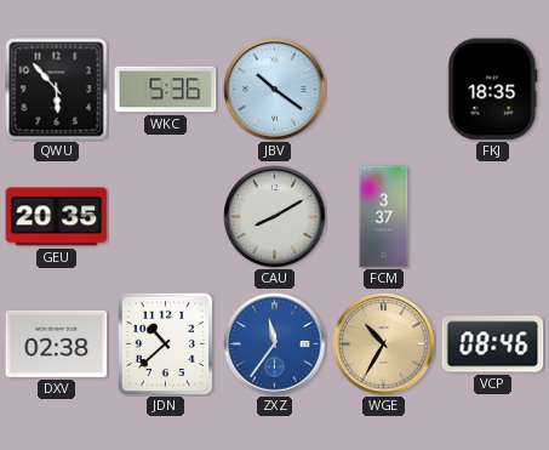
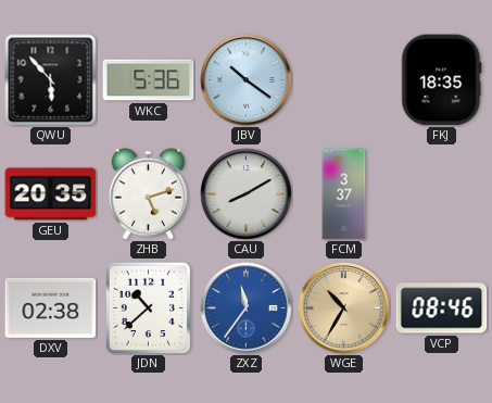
ZHB: none -> 5:12
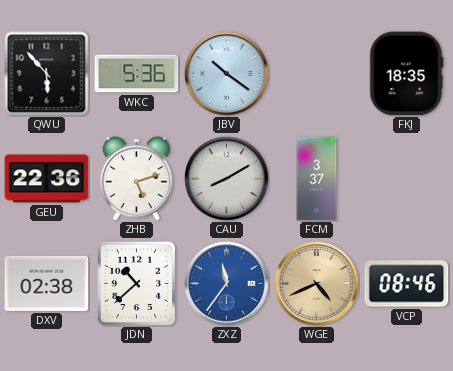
GEU: 20:35 -> 22:36
WGE: 10:35 -> 4:41
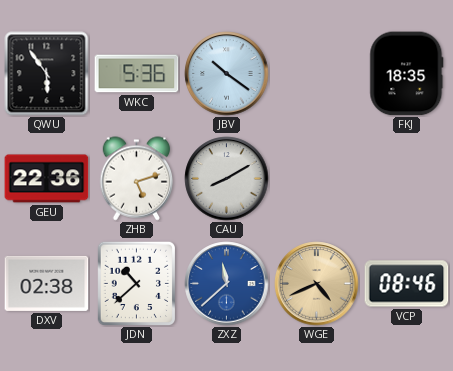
QWU: 5:53 -> 5:54
FCM: 3:37 -> none
ZXZ: 11:36 -> 11:38
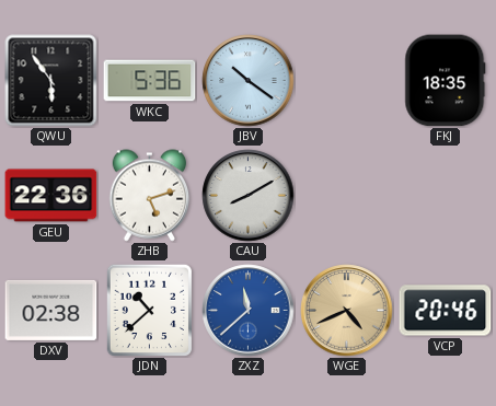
VCP: 08:46 -> 20:46
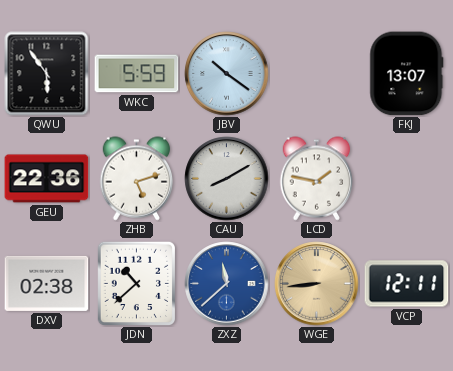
WKC: 5:36 -> 5:59
FKJ: 18:35 -> 13:07
LCD: none -> 1:47
WGE: 4:41 -> 8:44
VCP: 20:46 -> 12:11
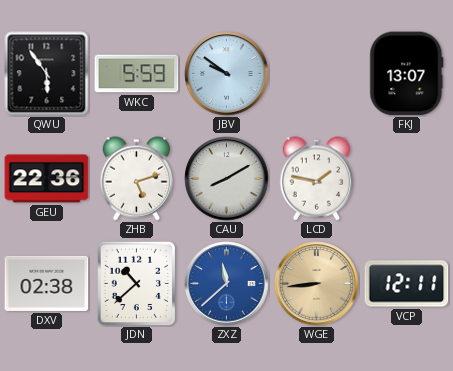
JBV: 10:21 -> 9:51
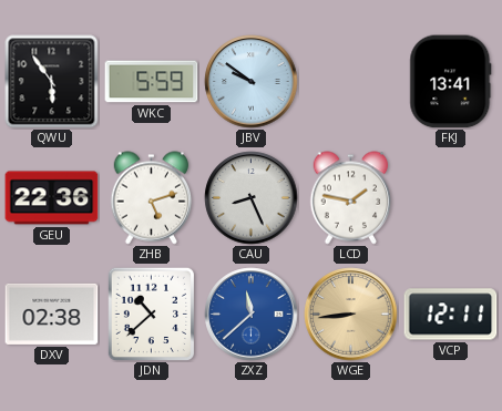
FKJ: 13:07 -> 13:41
CAU: 8:10 -> 8:26
